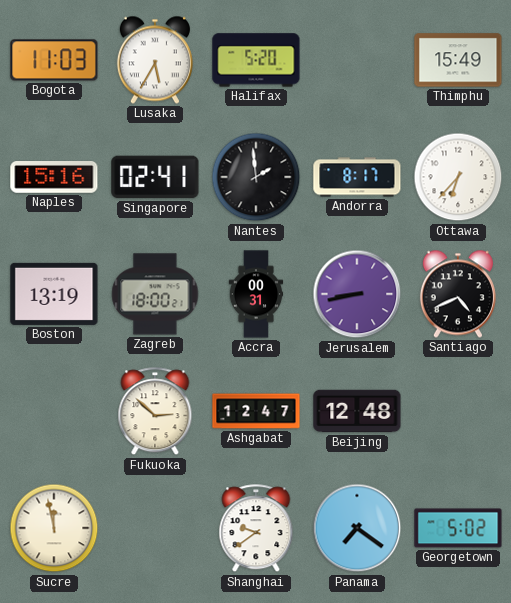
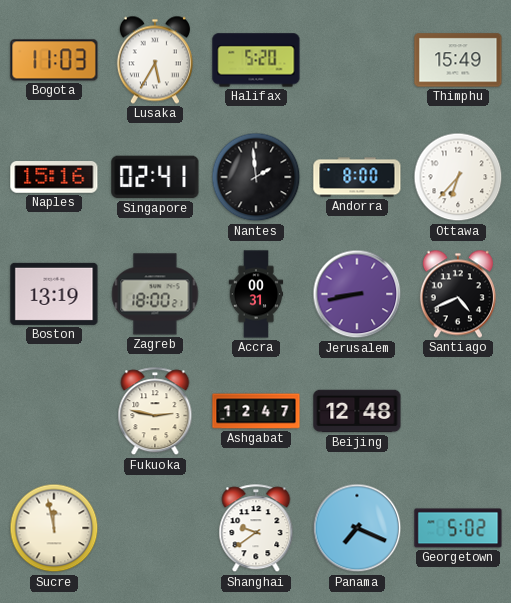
Andorra: 8:17 -> 8:00
Fukuoka: 2:52 -> 2:47
Panama: 7:21 -> 7:19
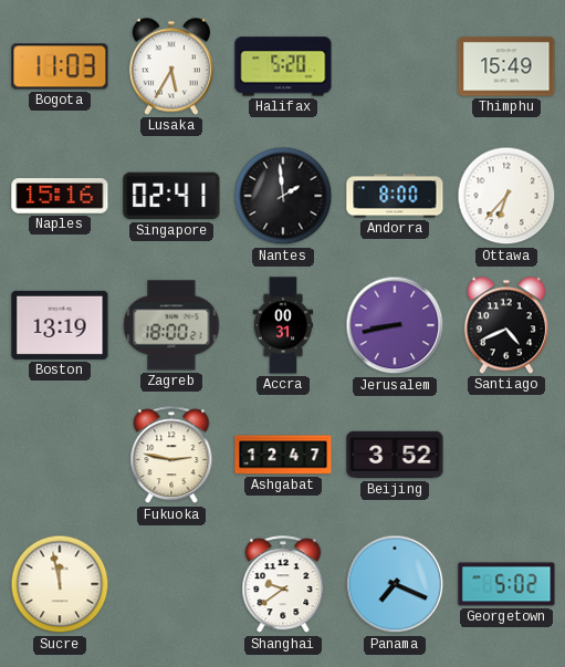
Beijing: 12:48 -> 3:52
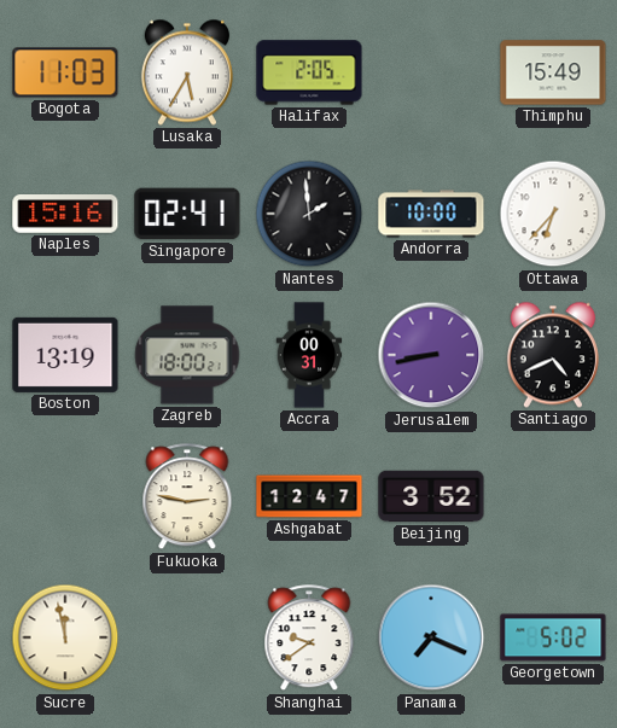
Halifax: 5:20 -> 2:05
Andorra: 8:00 -> 10:00
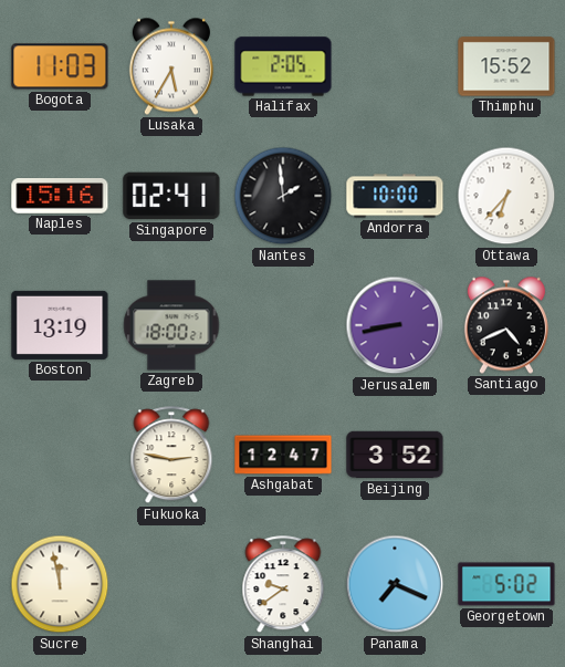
Thimphu: 15:49 -> 15:52
Accra: 00:31 -> none
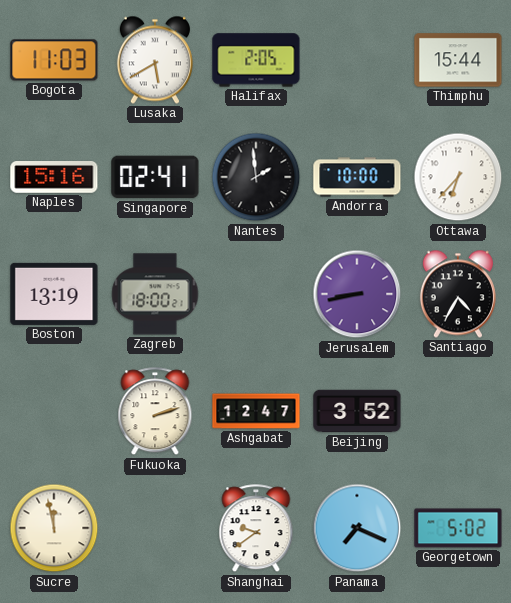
Lusaka: 5:35 -> 5:40
Thimphu: 15:52 -> 15:44
Santiago: 4:41 -> 4:35
Fukuoka: 2:47 -> 2:12
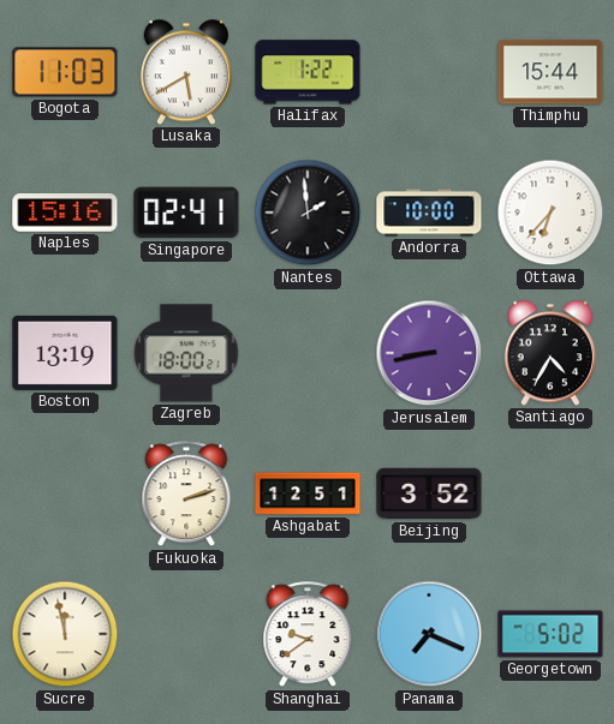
Halifax: 2:05 -> 1:22
Ashgabat: 12:47 -> 12:51
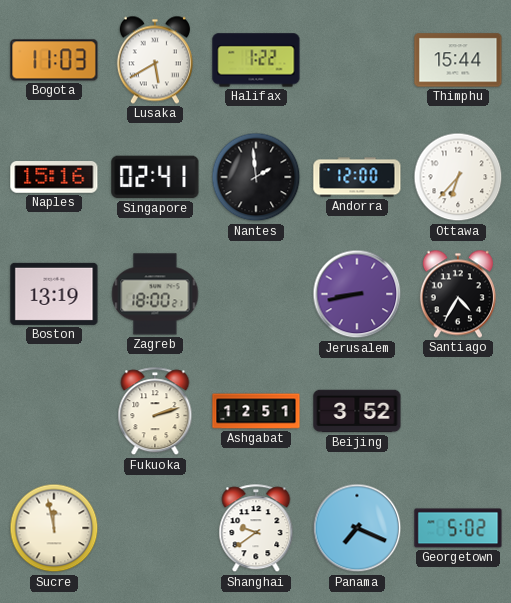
Andorra: 10:00 -> 12:00
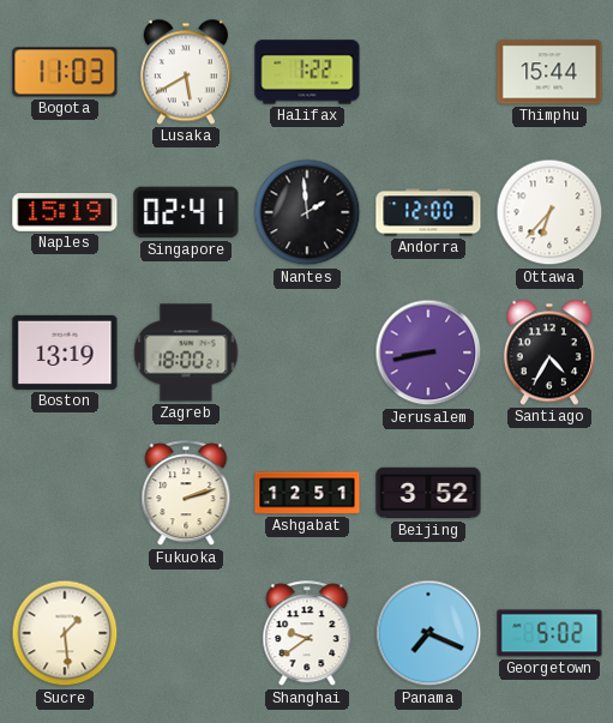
Naples: 15:16 -> 15:19
Sucre: 11:58 -> 1:29
